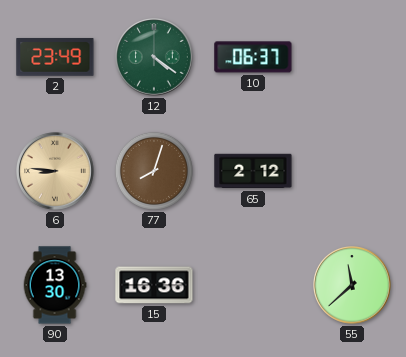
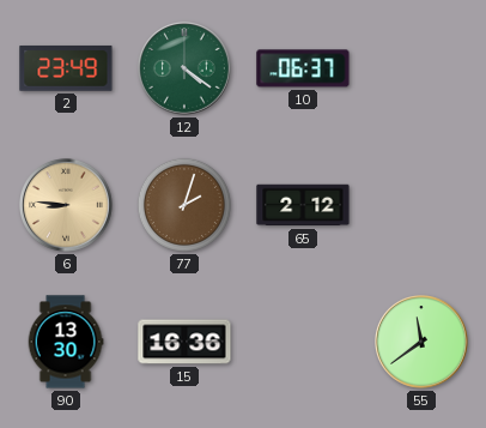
77: 8:03 -> 2:03
55: 11:38 -> 11:39
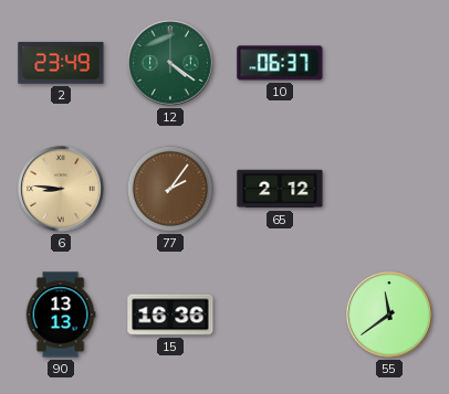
77: 2:03 -> 2:06
90: 13:30 -> 13:13
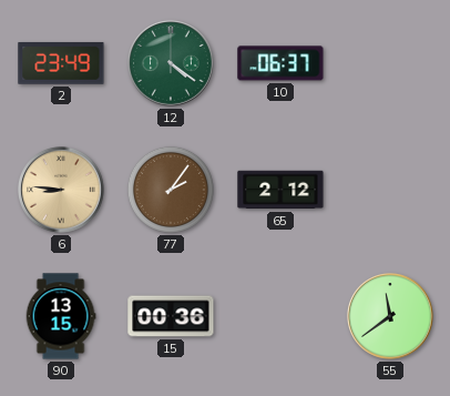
90: 13:13 -> 13:15
15: 16:36 -> 00:36
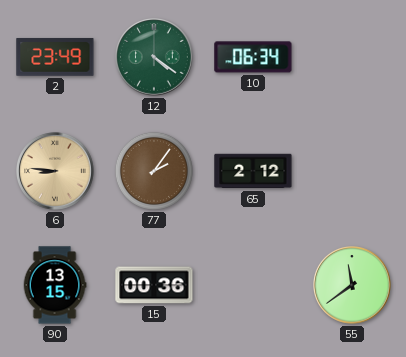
10: 06:37 -> 06:34
